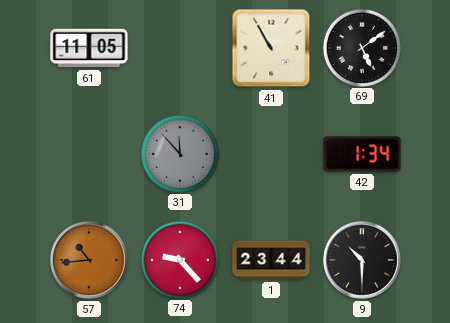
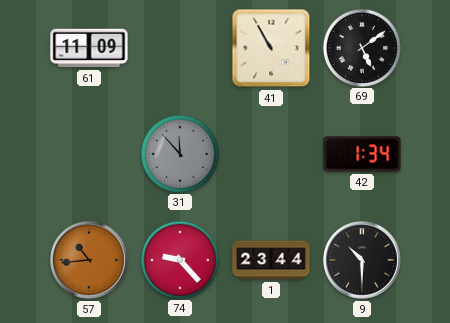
61: 11:05 -> 11:09
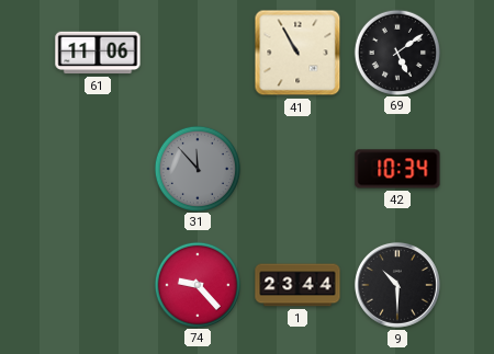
61: 11:09 -> 11:06
42: 1:34 -> 10:34
57: 10:44 -> none
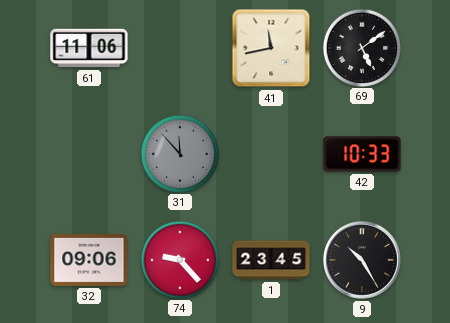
41: 10:55 -> 11:43
42: 10:34 -> 10:33
32: none -> 09:06
1: 23:44 -> 23:45
9: 10:30 -> 10:25
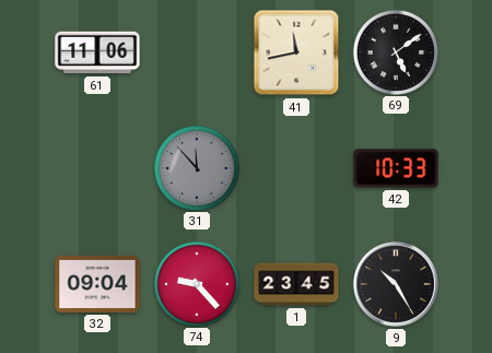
32: 09:06 -> 09:04
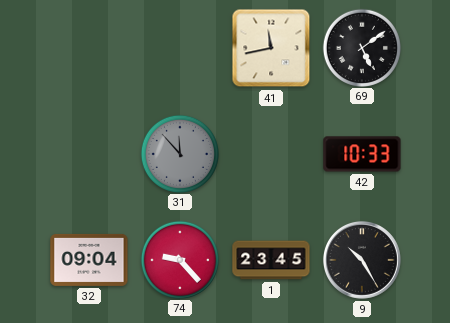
61: 11:06 -> none
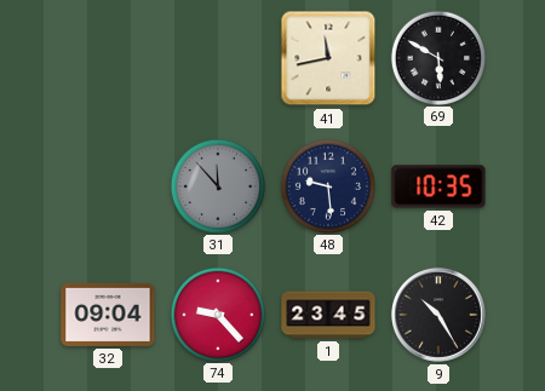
69: 5:09 -> 5:50
48: none -> 9:29
42: 10:33 -> 10:35
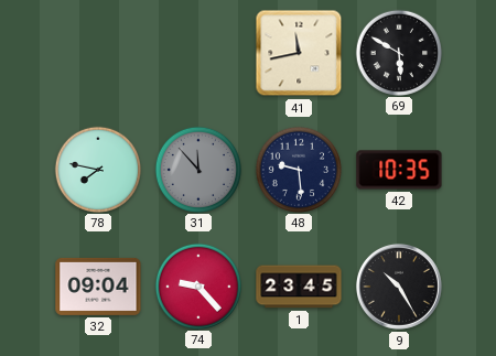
78: none -> 7:47
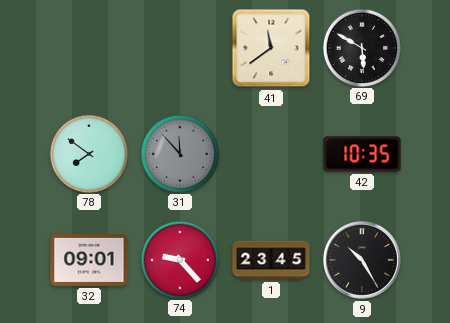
41: 11:43 -> 11:39
78: 7:47 -> 7:51
48: 9:29 -> none
32: 09:04 -> 09:01
